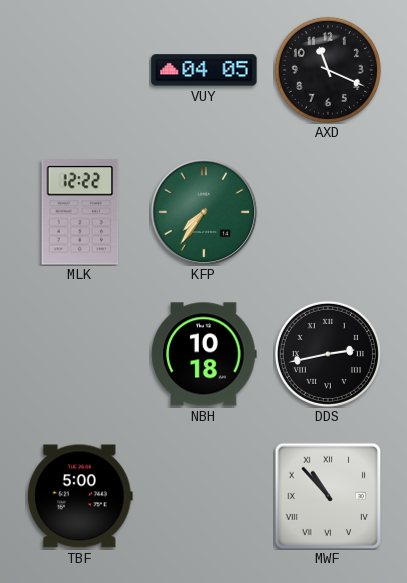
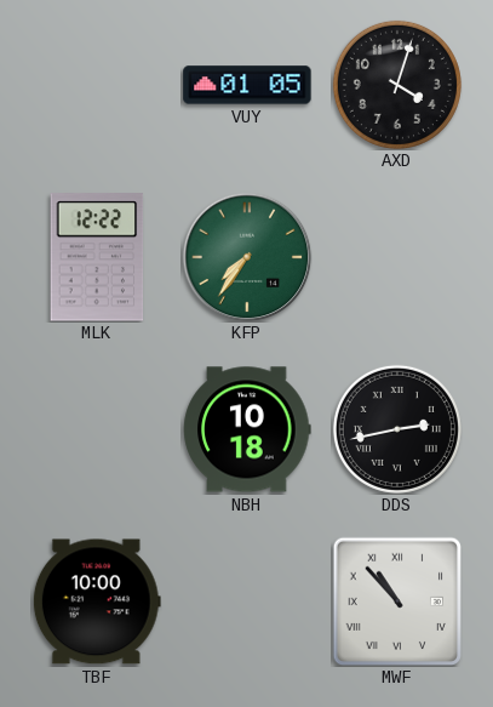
VUY: 04:05 -> 01:05
AXD: 11:19 -> 4:03
TBF: 5:00 -> 10:00
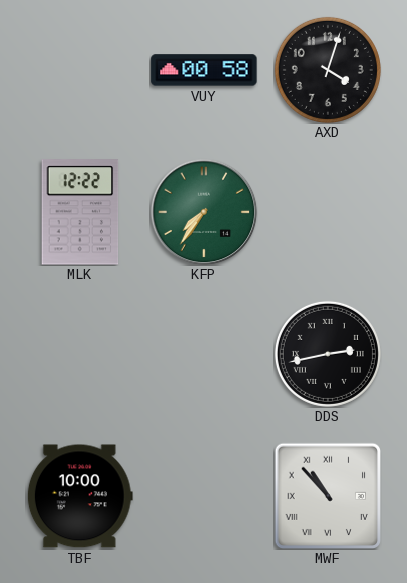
VUY: 01:05 -> 00:58
NBH: 10:18 -> none
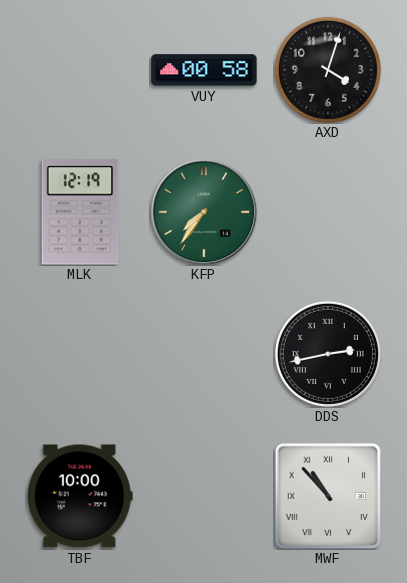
MLK: 12:22 -> 12:19
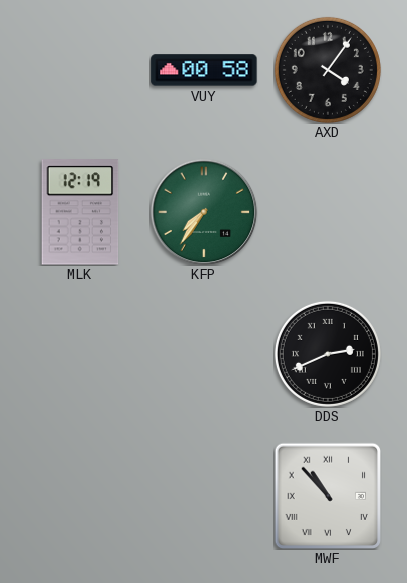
AXD: 4:03 -> 4:06
DDS: 2:43 -> 2:41
TBF: 10:00 -> none
